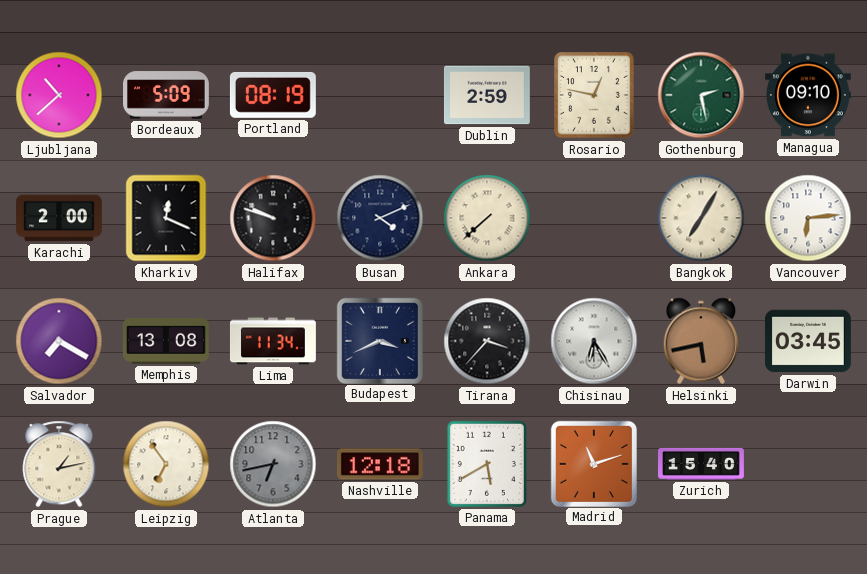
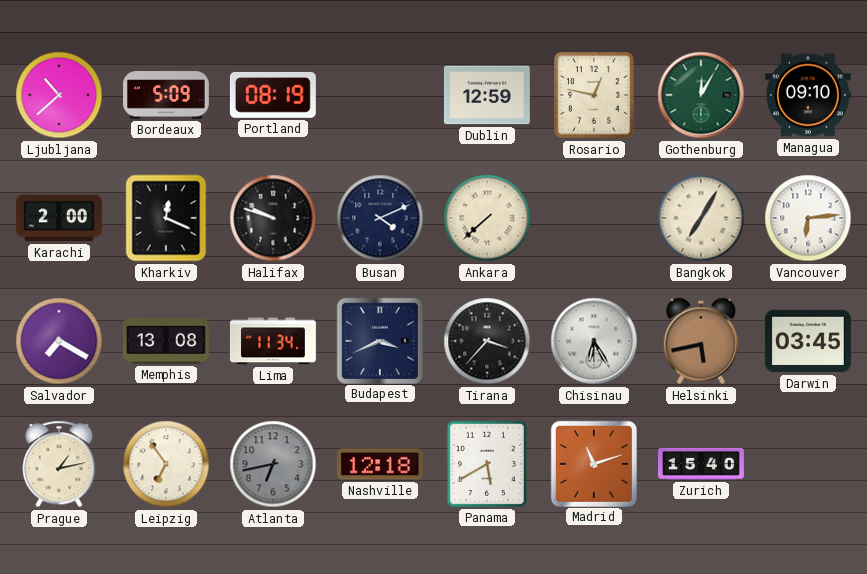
Dublin: 2:59 -> 12:59
Gothenburg: 2:28 -> 12:05
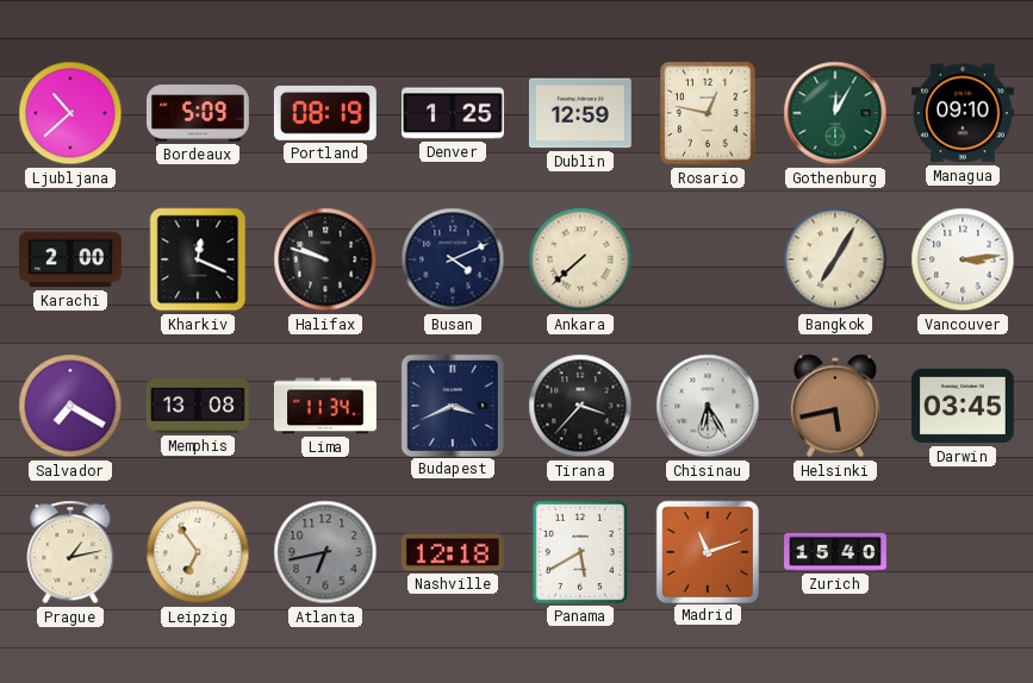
Denver: none -> 1:25
Vancouver: 6:14 -> 3:14
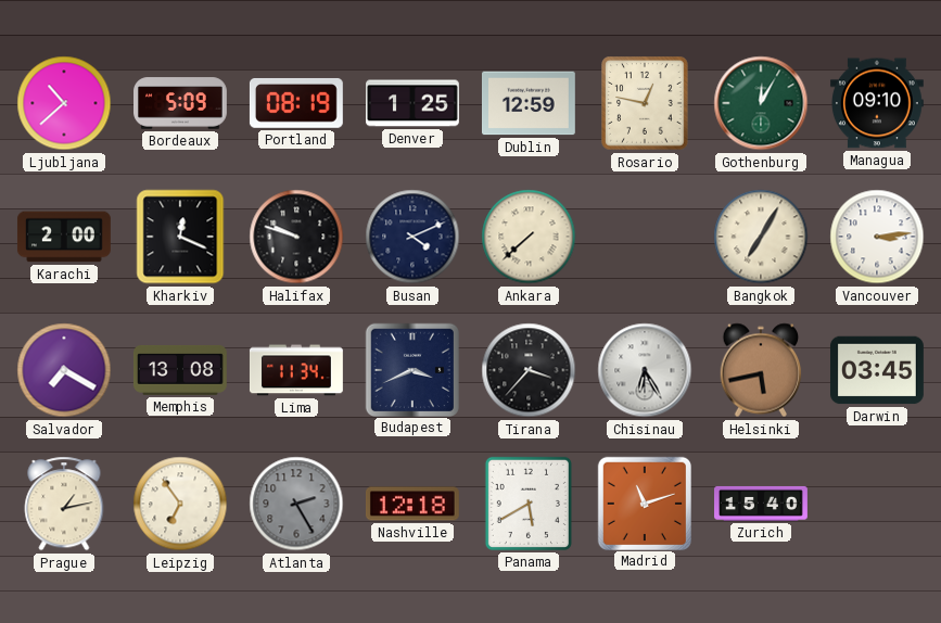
Atlanta: 6:43 -> 2:25
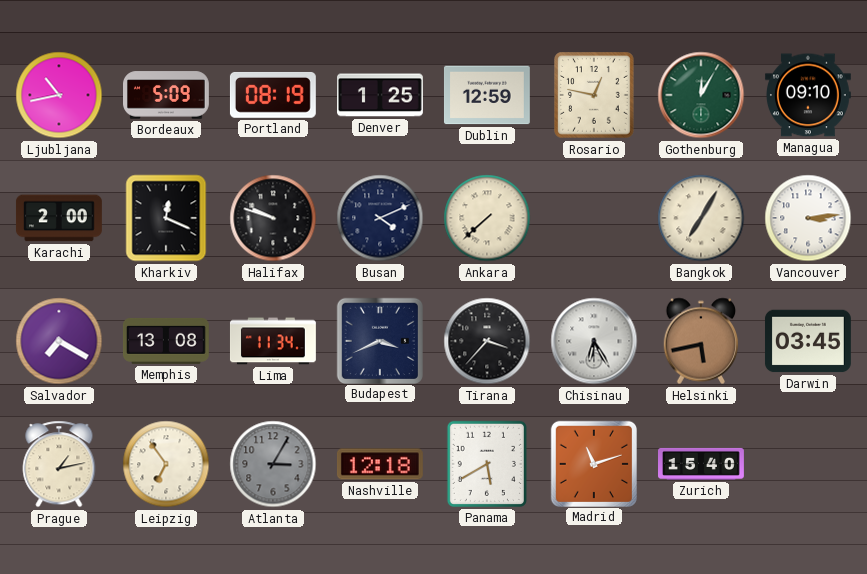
Ljubljana: 10:38 -> 10:43
Atlanta: 2:25 -> 3:05
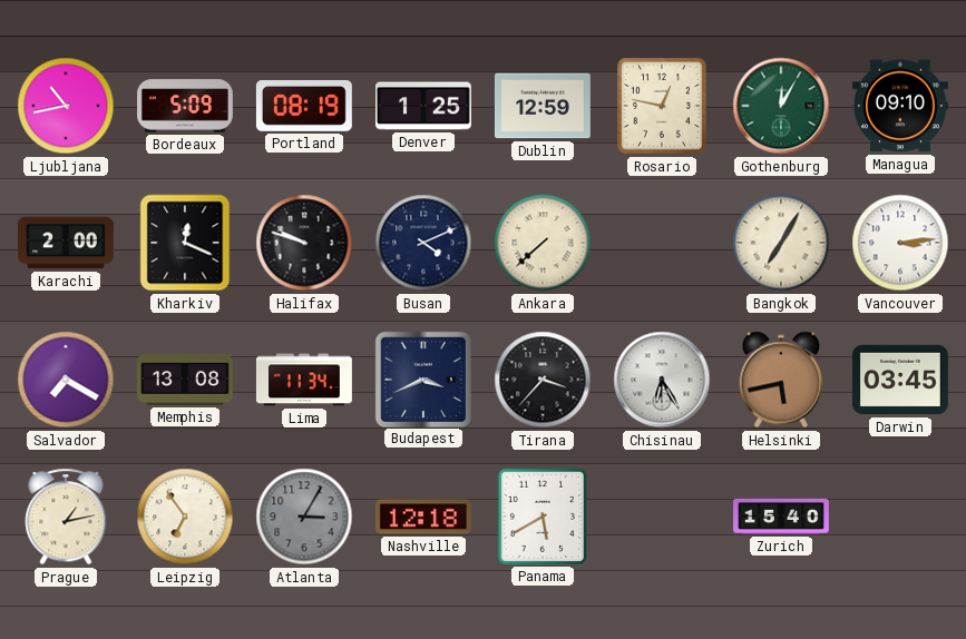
Madrid: 11:12 -> none
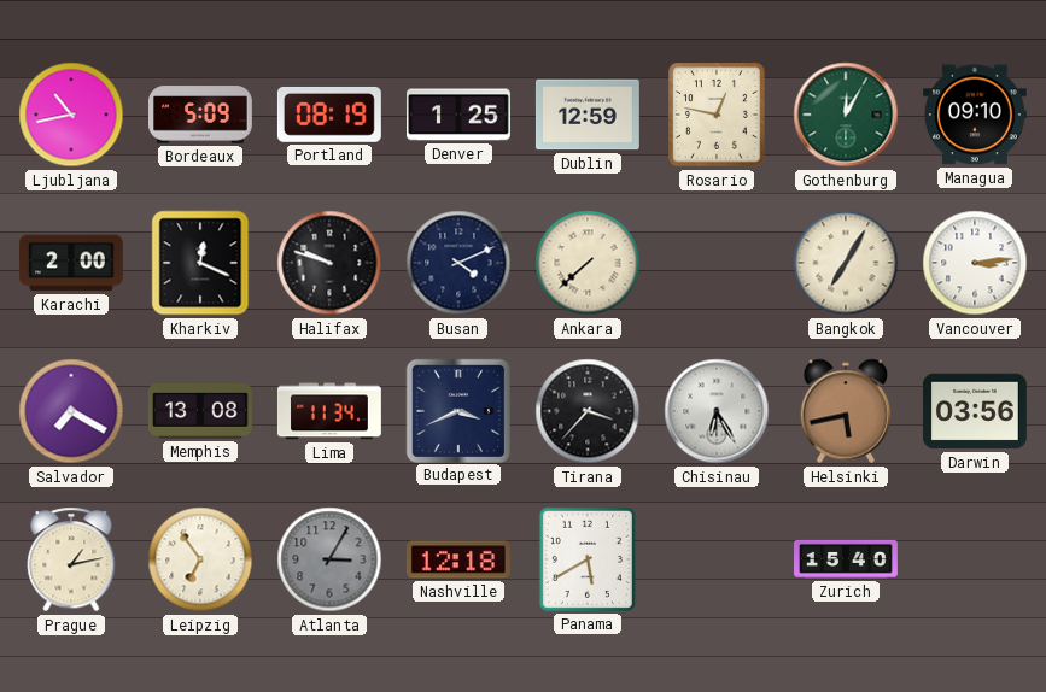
Darwin: 03:45 -> 03:56
